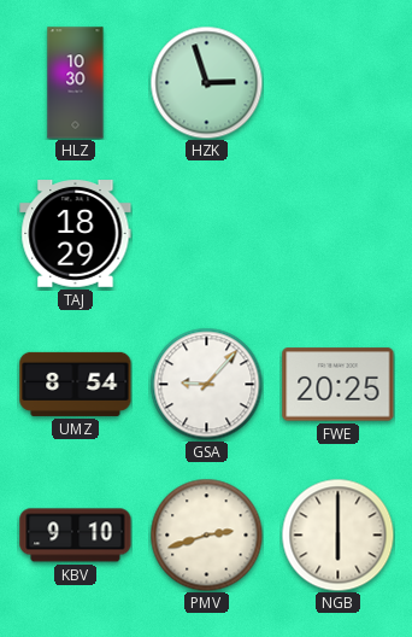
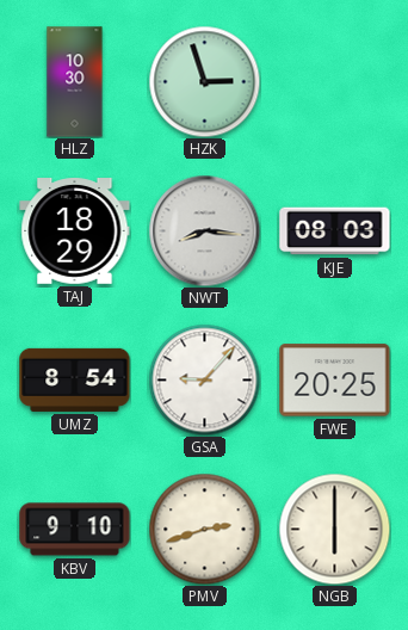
NWT: none -> 8:16
KJE: none -> 08:03
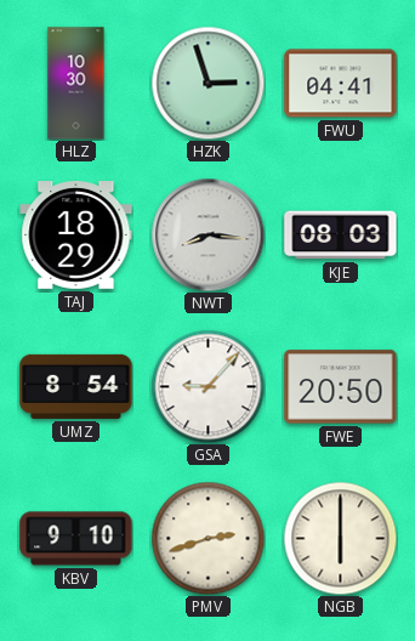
FWU: none -> 04:41
FWE: 20:25 -> 20:50
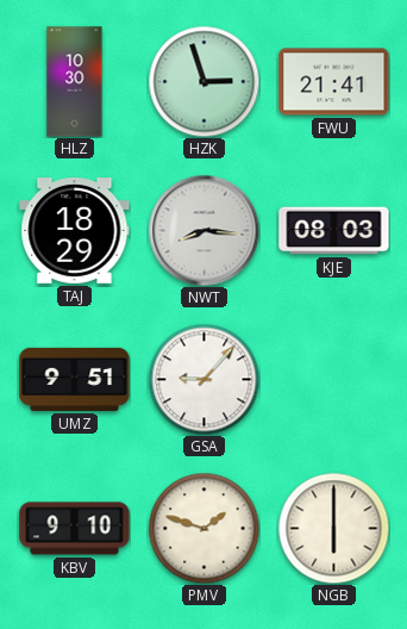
FWU: 04:41 -> 21:41
UMZ: 8:54 -> 9:51
FWE: 20:50 -> none
PMV: 2:42 -> 1:48
